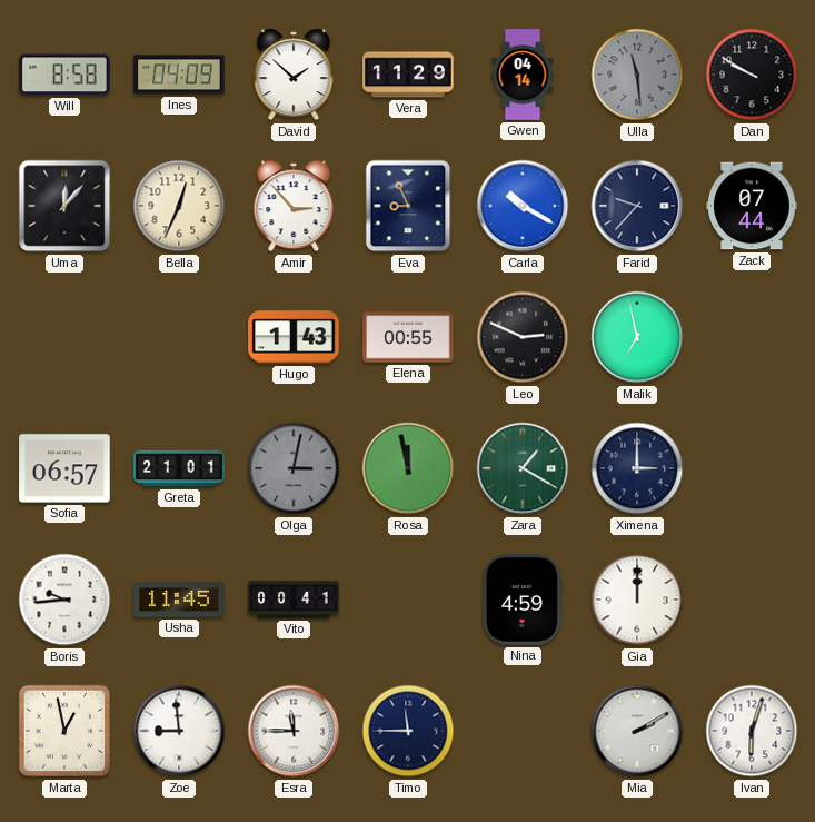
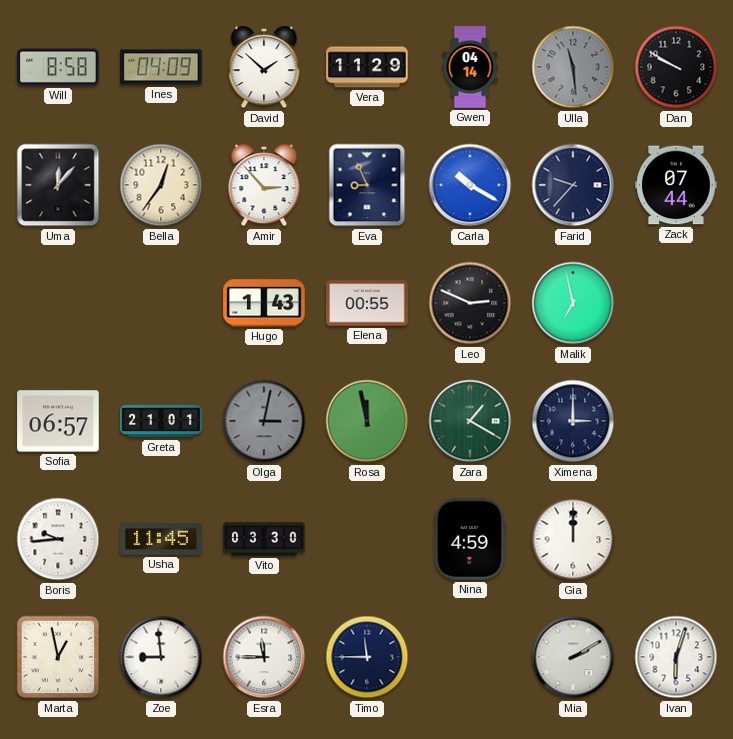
Bella: 12:34 -> 12:36
Vito: 00:41 -> 03:30
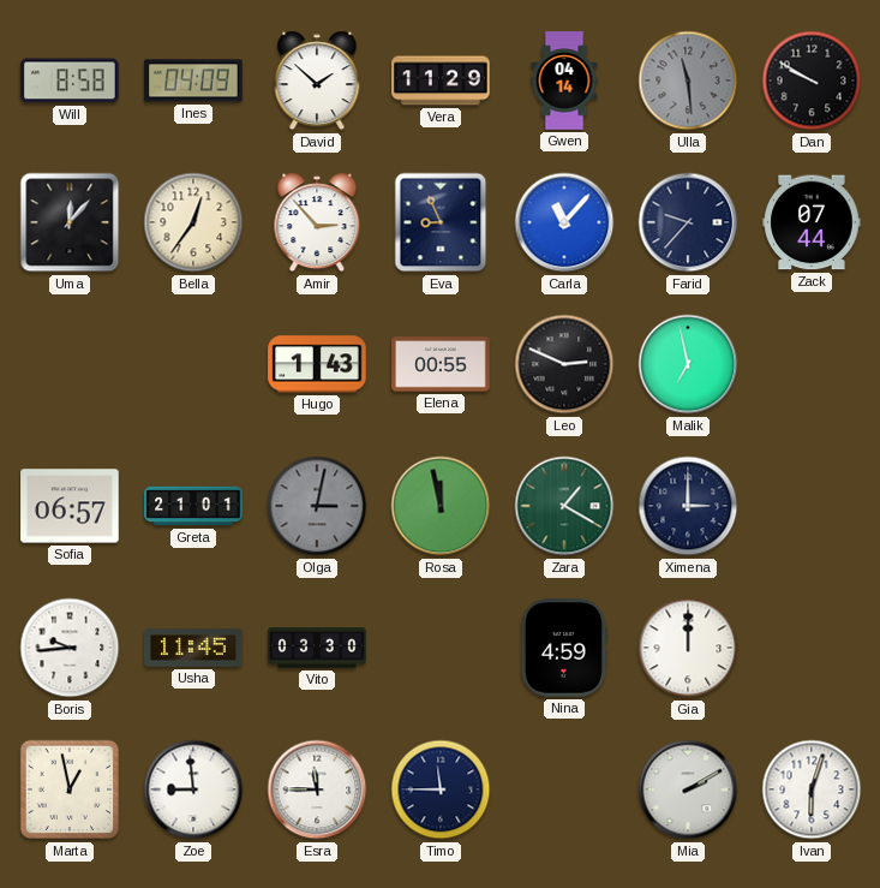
Carla: 10:20 -> 11:07
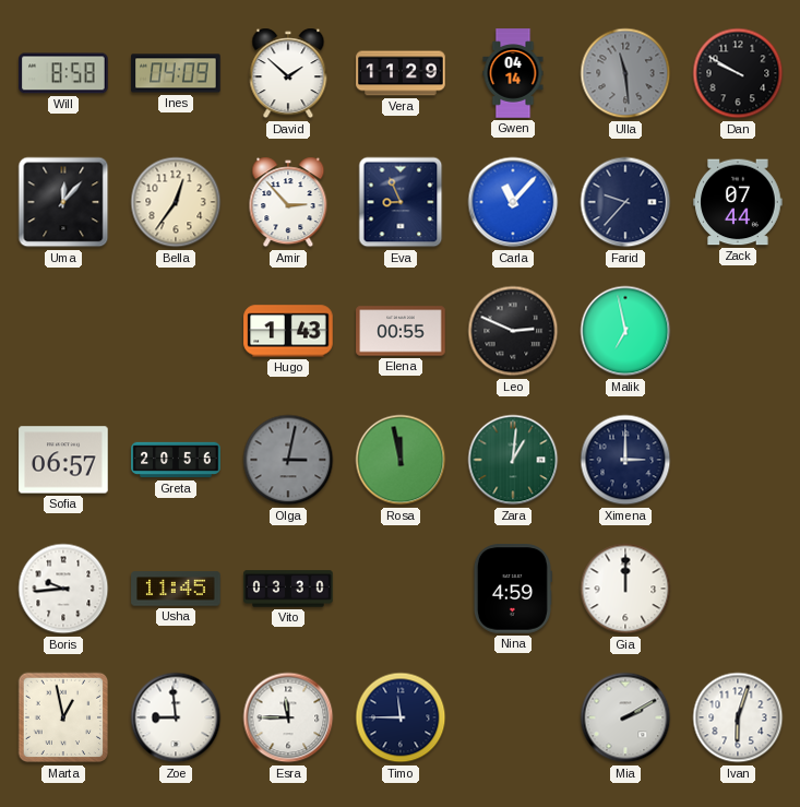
Greta: 21:01 -> 20:56
Zara: 1:20 -> 1:01
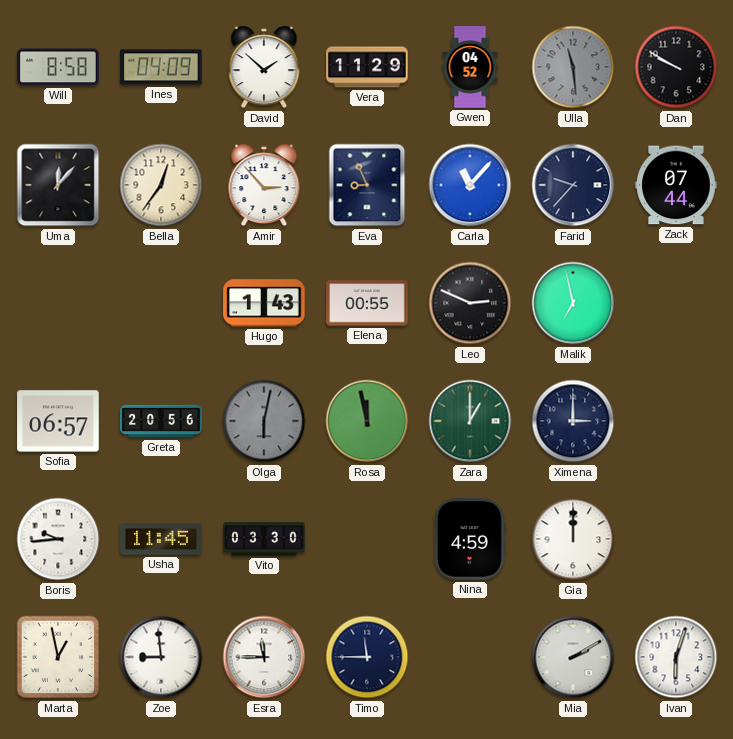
Gwen: 04:14 -> 04:52
Olga: 3:02 -> 6:02
Zara: 1:01 -> 1:00
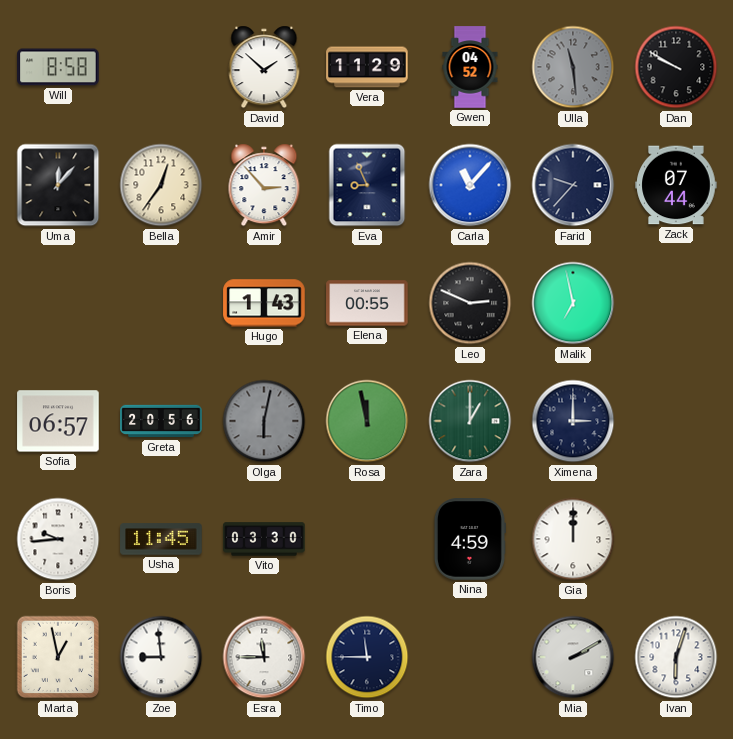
Ines: 04:09 -> none
